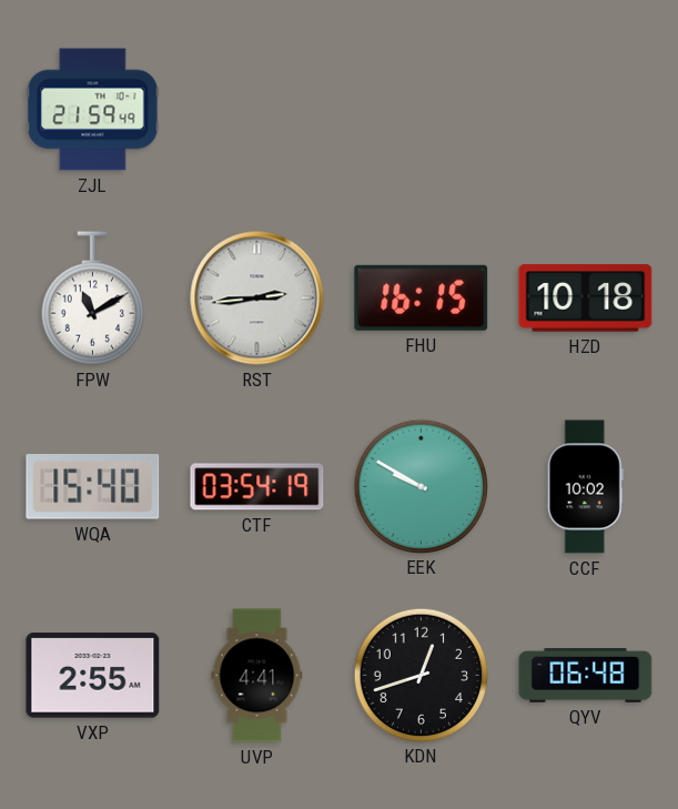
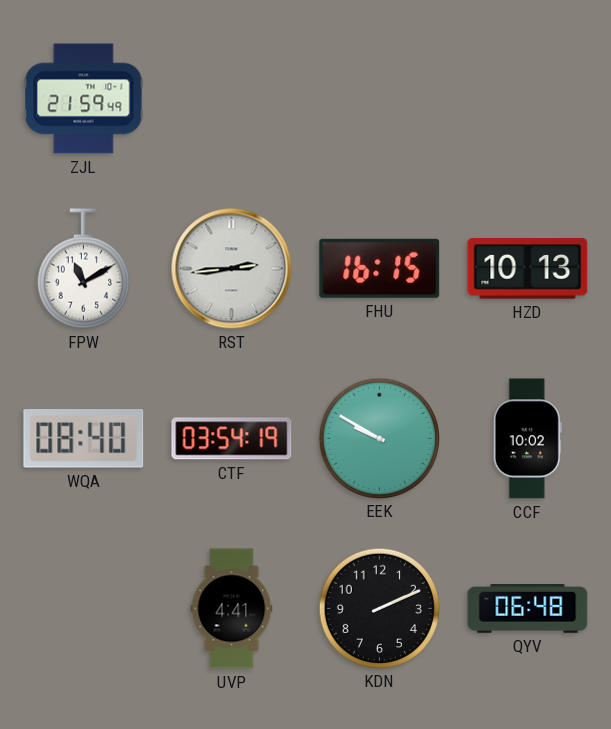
HZD: 10:18 -> 10:13
WQA: 15:40 -> 08:40
VXP: 2:55 -> none
KDN: 12:42 -> 2:11
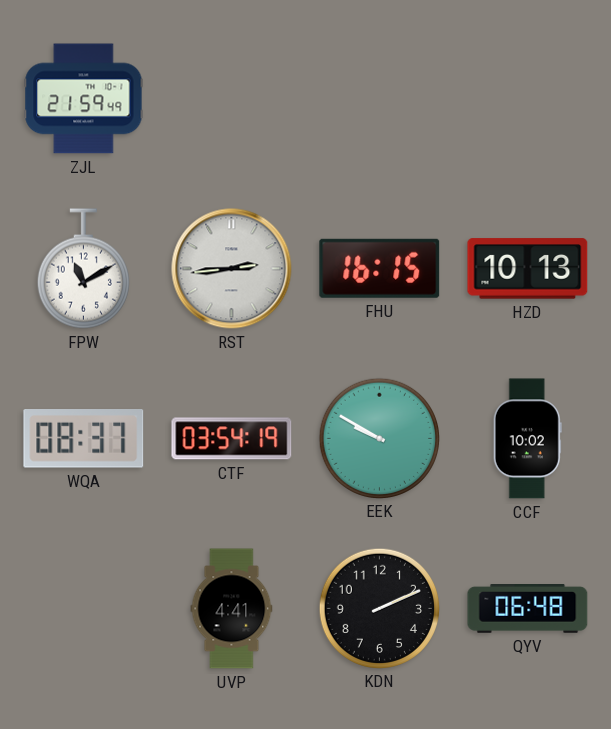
WQA: 08:40 -> 08:37
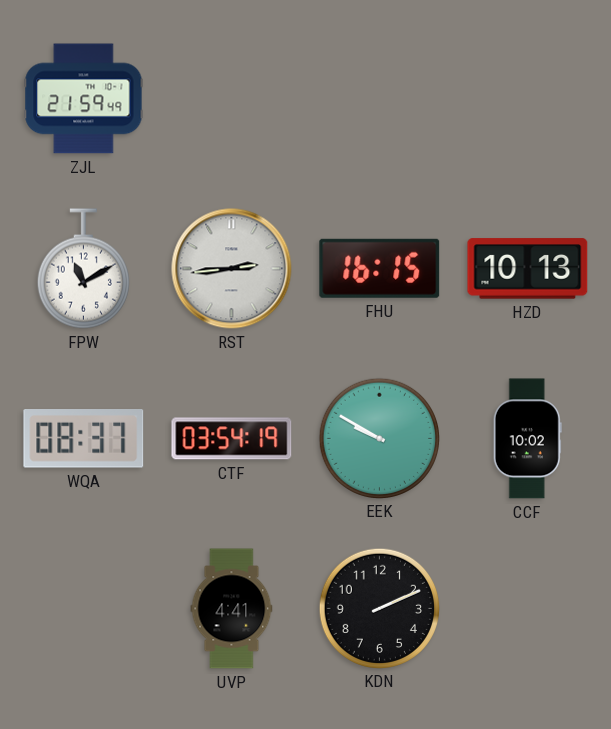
QYV: 06:48 -> none
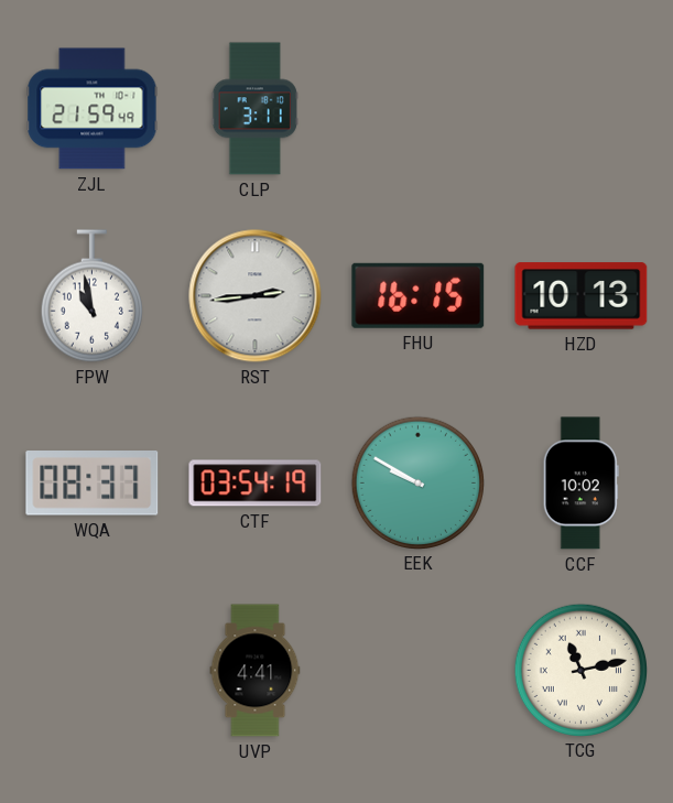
CLP: none -> 3:11
FPW: 11:10 -> 10:58
KDN: 2:11 -> none
TCG: none -> 11:13
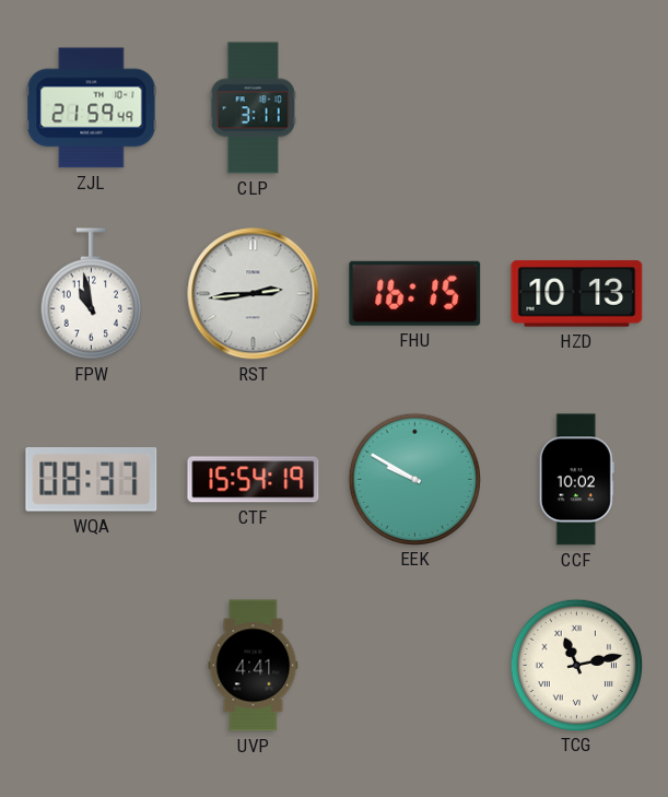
CTF: 03:54 -> 15:54
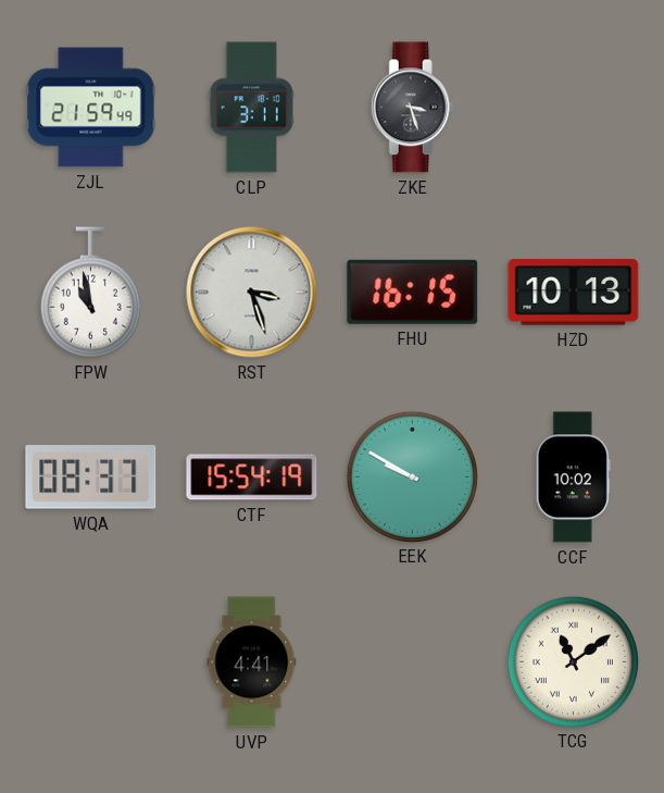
ZKE: none -> 3:27
RST: 2:44 -> 3:27
TCG: 11:13 -> 11:09
